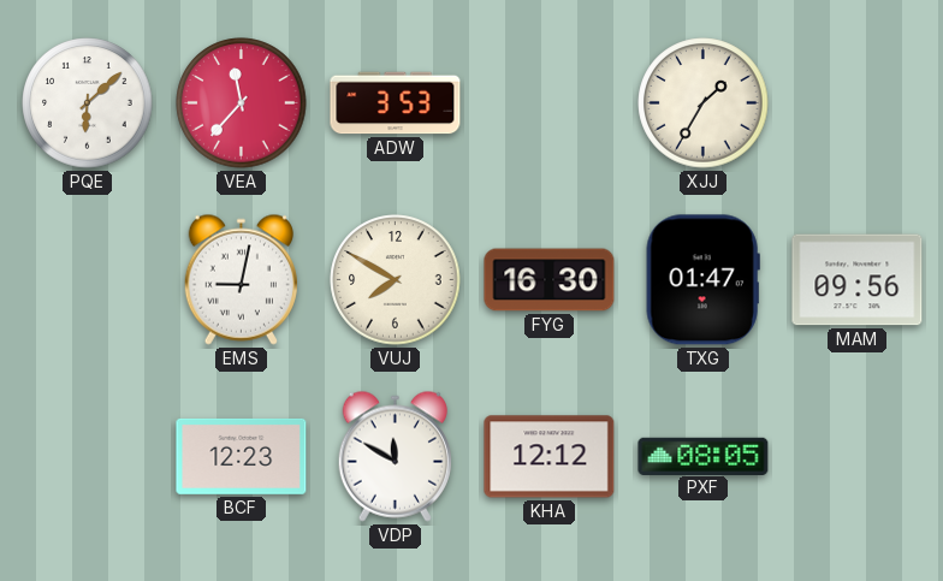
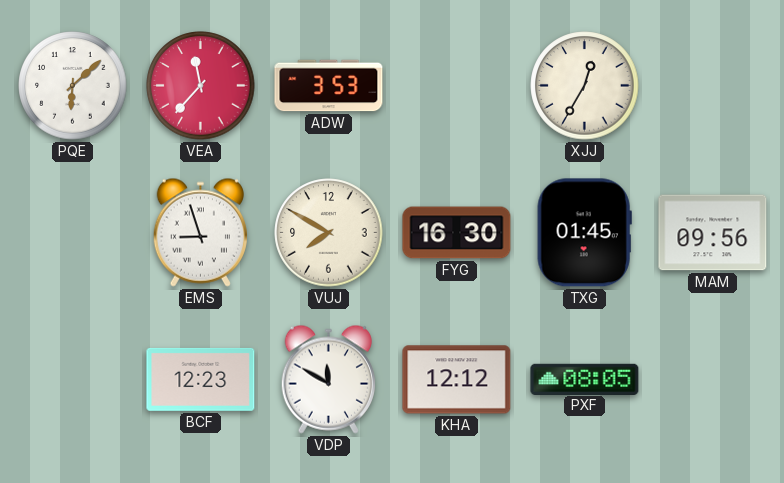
XJJ: 1:35 -> 12:35
EMS: 9:02 -> 8:57
TXG: 01:47 -> 01:45
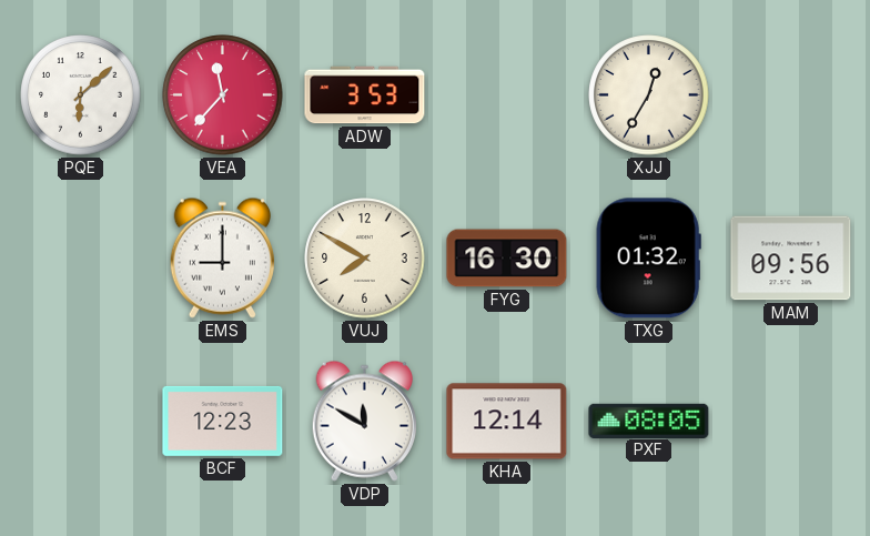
EMS: 8:57 -> 9:00
TXG: 01:45 -> 01:32
KHA: 12:12 -> 12:14
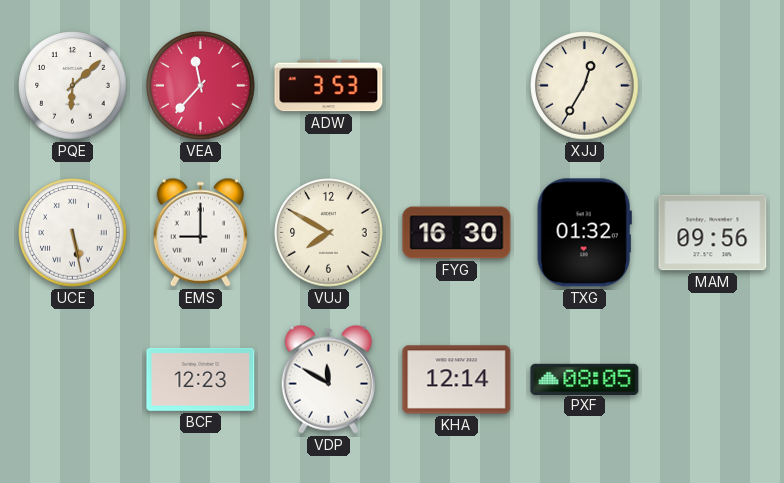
UCE: none -> 5:28
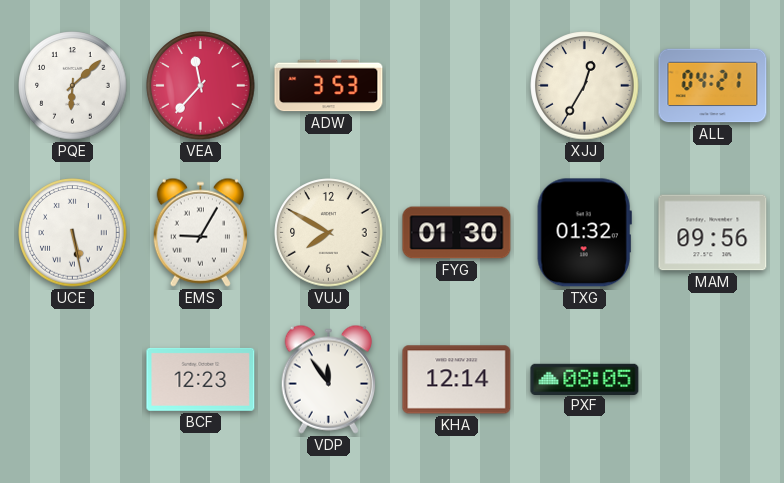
ALL: none -> 04:21
EMS: 9:00 -> 9:05
FYG: 16:30 -> 01:30
VDP: 11:50 -> 11:54
